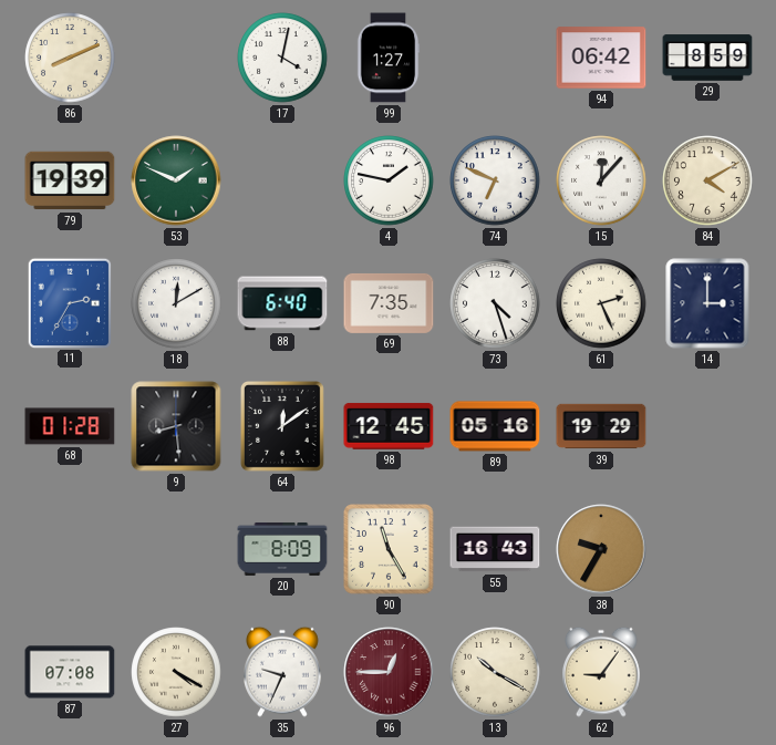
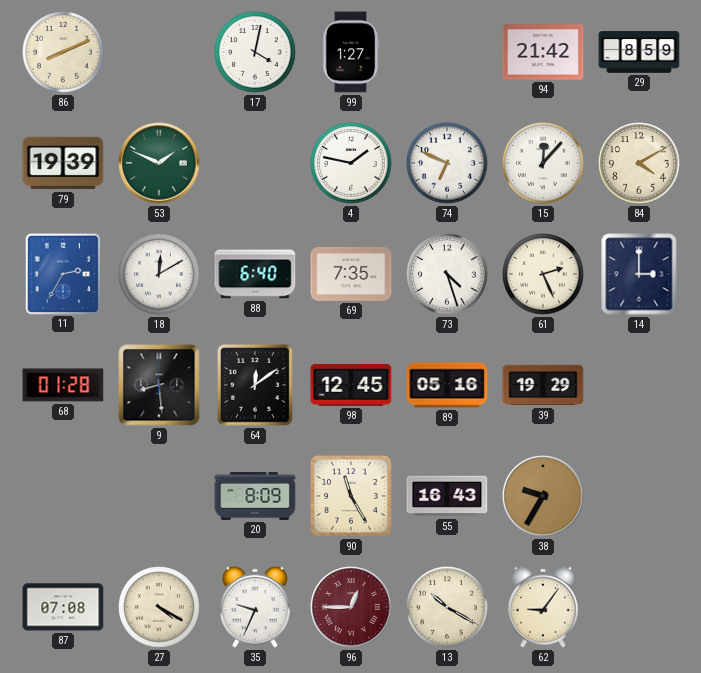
94: 06:42 -> 21:42
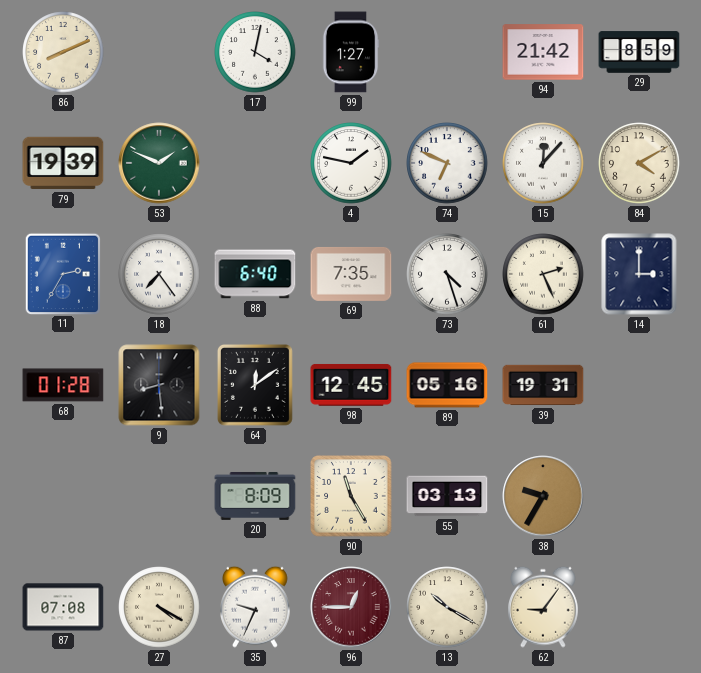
18: 12:10 -> 7:24
39: 19:29 -> 19:31
55: 16:43 -> 03:13
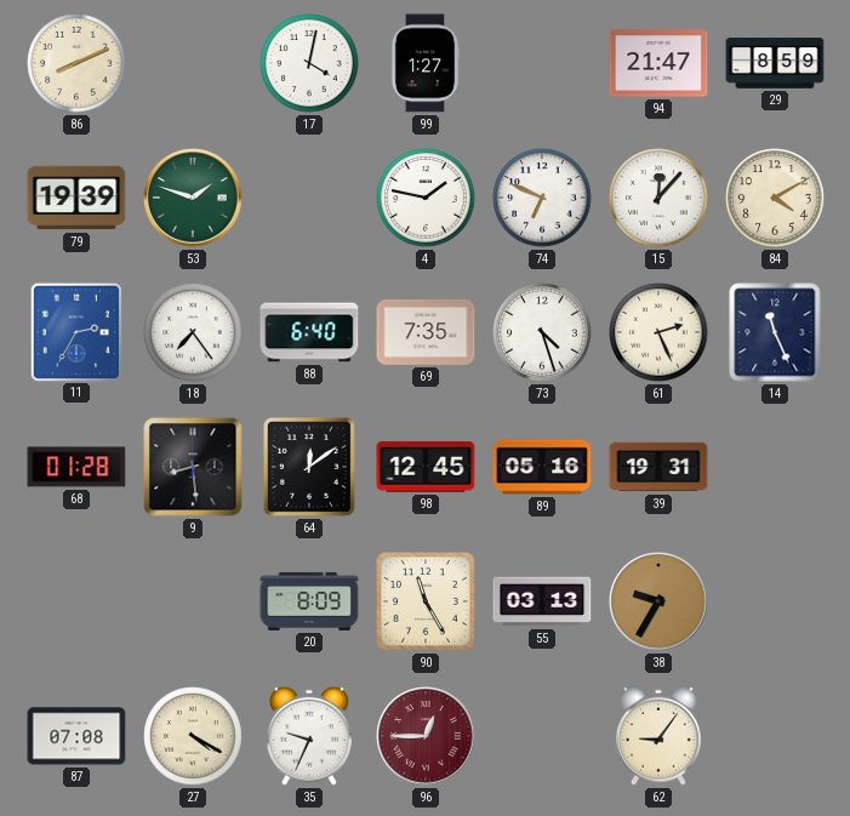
94: 21:42 -> 21:47
53: 1:49 -> 1:48
14: 3:00 -> 11:26
13: 10:20 -> none
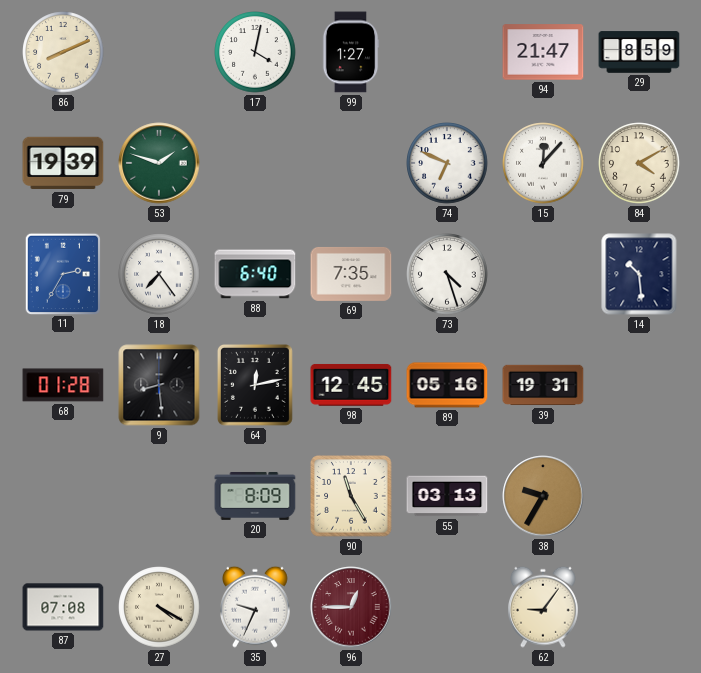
4: 1:47 -> none
61: 2:26 -> none
14: 11:26 -> 10:29
64: 12:09 -> 12:13
